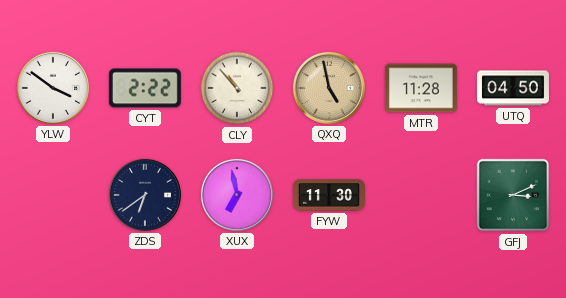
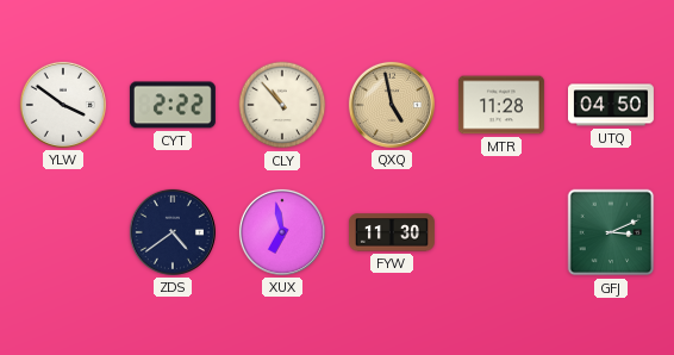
ZDS: 6:39 -> 4:39
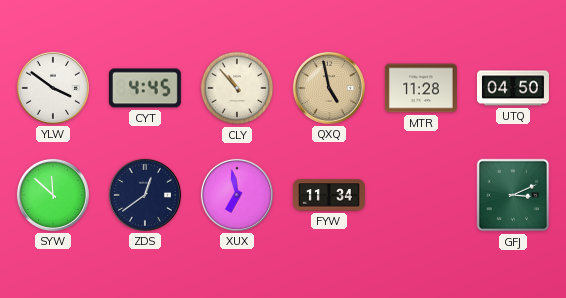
CYT: 2:22 -> 4:45
SYW: none -> 11:52
ZDS: 4:39 -> 12:39
FYW: 11:30 -> 11:34
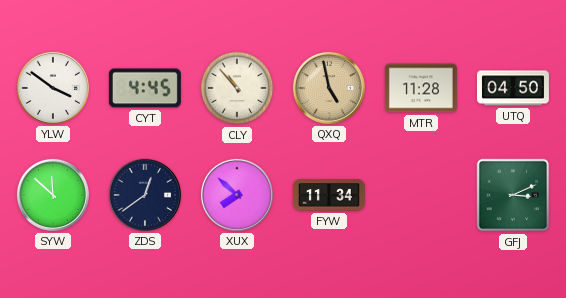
XUX: 6:58 -> 7:52
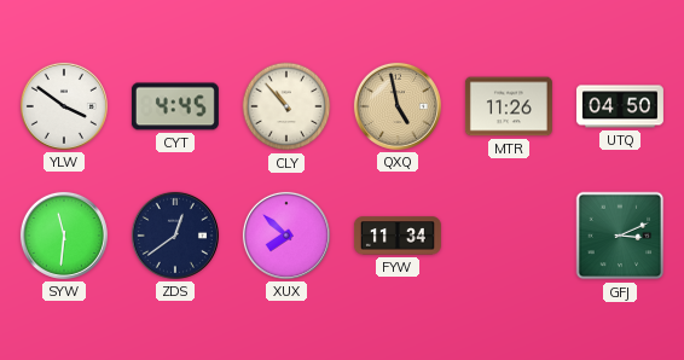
MTR: 11:28 -> 11:26
SYW: 11:52 -> 11:31
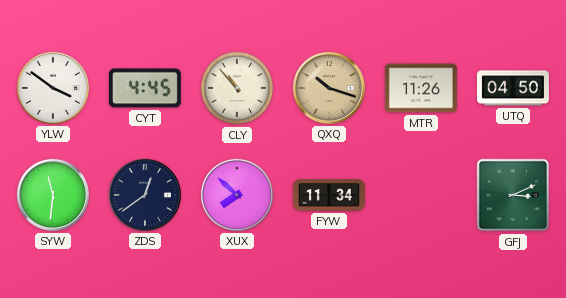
QXQ: 4:58 -> 10:18
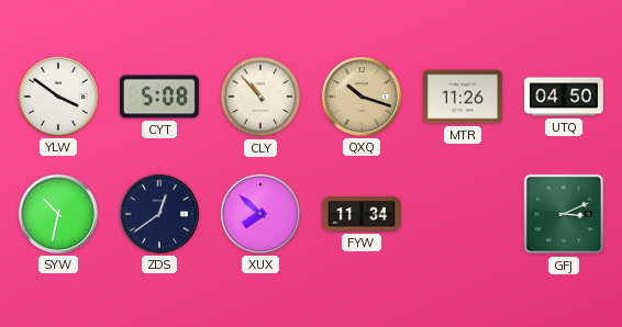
CYT: 4:45 -> 5:08
SYW: 11:31 -> 10:32
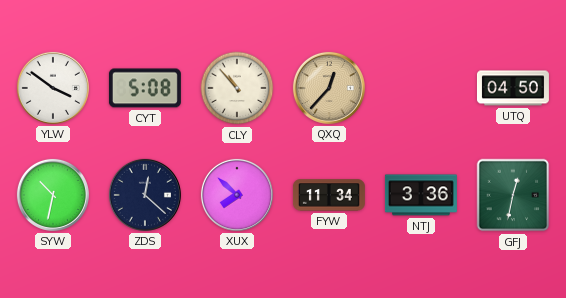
QXQ: 10:18 -> 12:37
MTR: 11:26 -> none
ZDS: 12:39 -> 12:22
NTJ: none -> 3:36
GFJ: 3:11 -> 12:32
